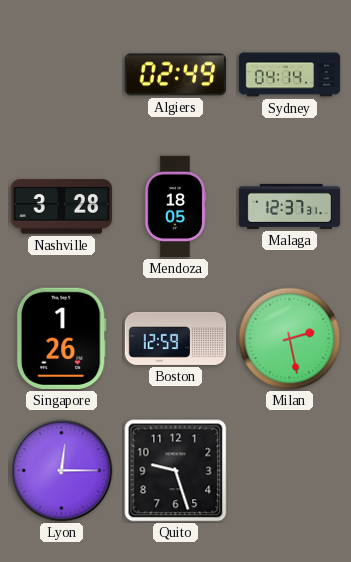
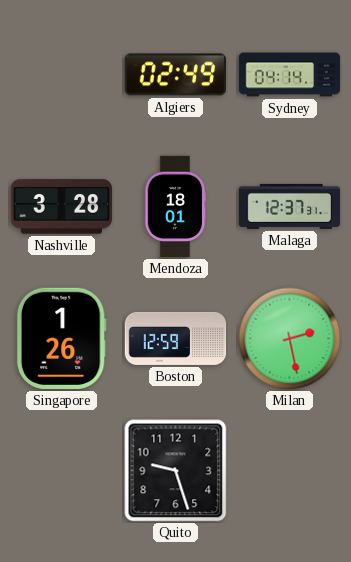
Mendoza: 18:05 -> 18:01
Lyon: 12:15 -> none
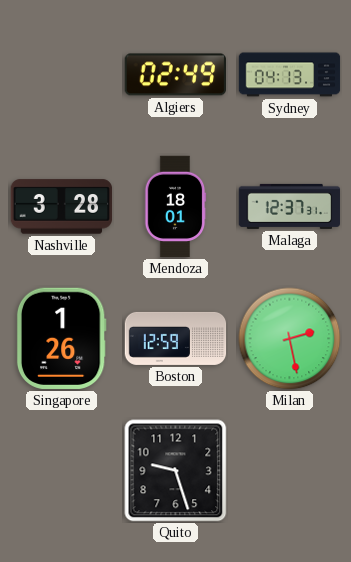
Sydney: 04:14 -> 04:13
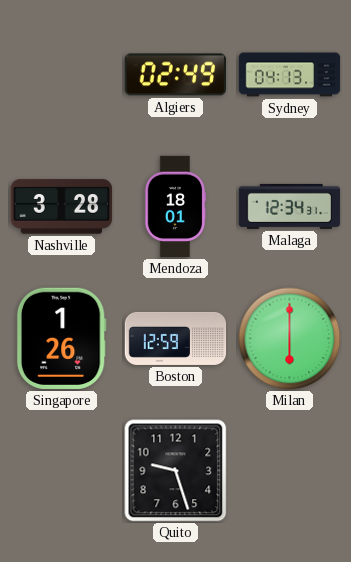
Malaga: 12:37 -> 12:34
Milan: 2:28 -> 6:00
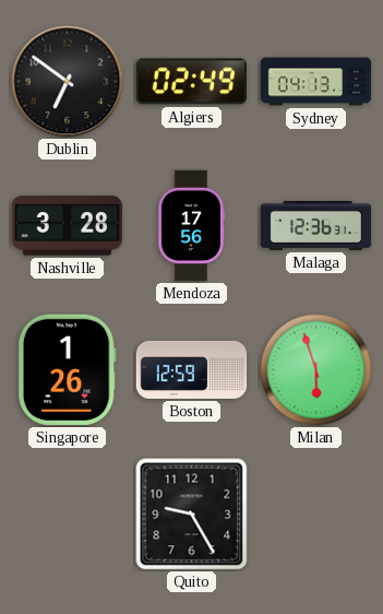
Dublin: none -> 6:51
Mendoza: 18:01 -> 17:56
Malaga: 12:34 -> 12:36
Milan: 6:00 -> 5:57
Quito: 9:27 -> 9:25
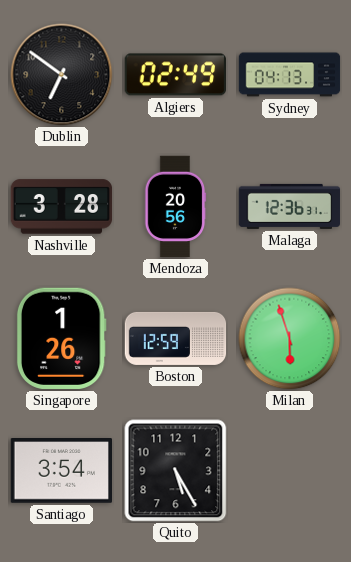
Mendoza: 17:56 -> 20:56
Santiago: none -> 3:54
Quito: 9:25 -> 5:25
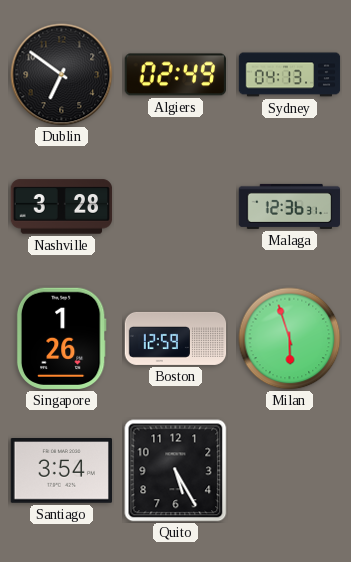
Mendoza: 20:56 -> none
